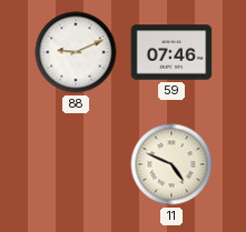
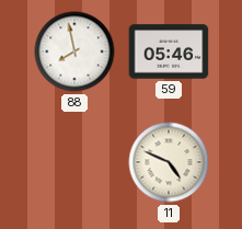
88: 9:11 -> 7:58
59: 07:46 -> 05:46
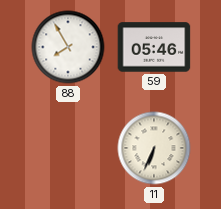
88: 7:58 -> 7:55
11: 4:49 -> 6:34
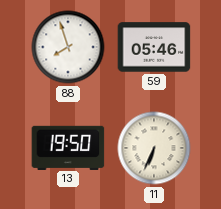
88: 7:55 -> 7:57
13: none -> 19:50
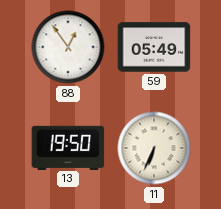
88: 7:57 -> 12:54
59: 05:46 -> 05:49
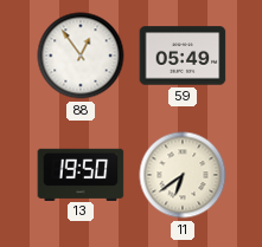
11: 6:34 -> 6:39
